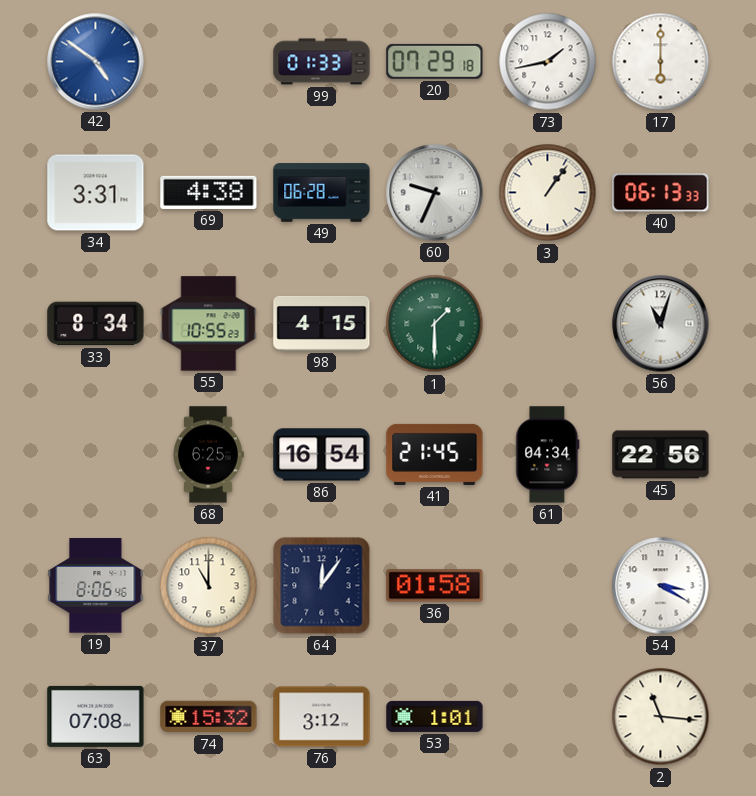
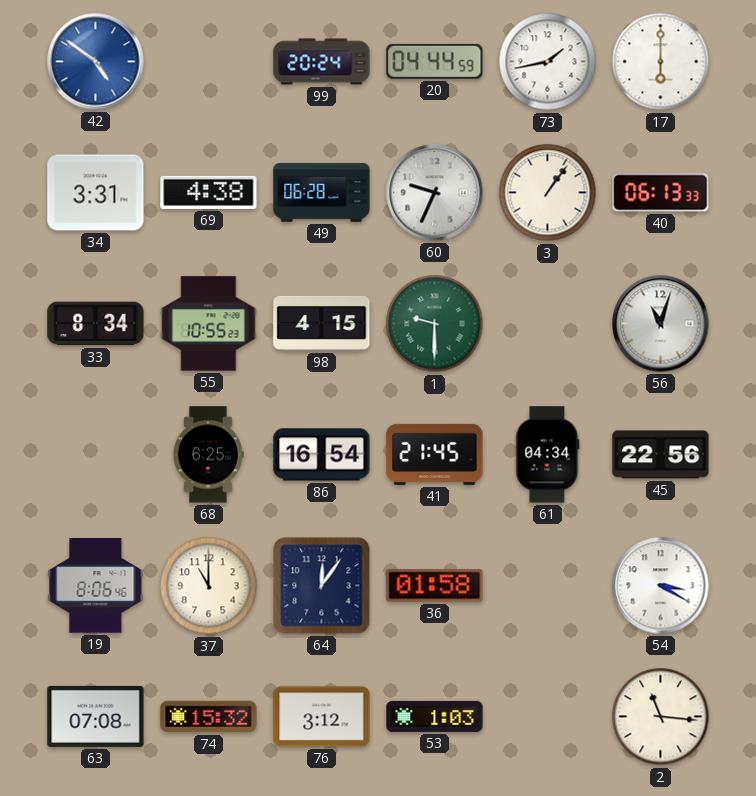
99: 01:33 -> 20:24
20: 07:29 -> 04:44
1: 1:30 -> 9:30
53: 1:01 -> 1:03
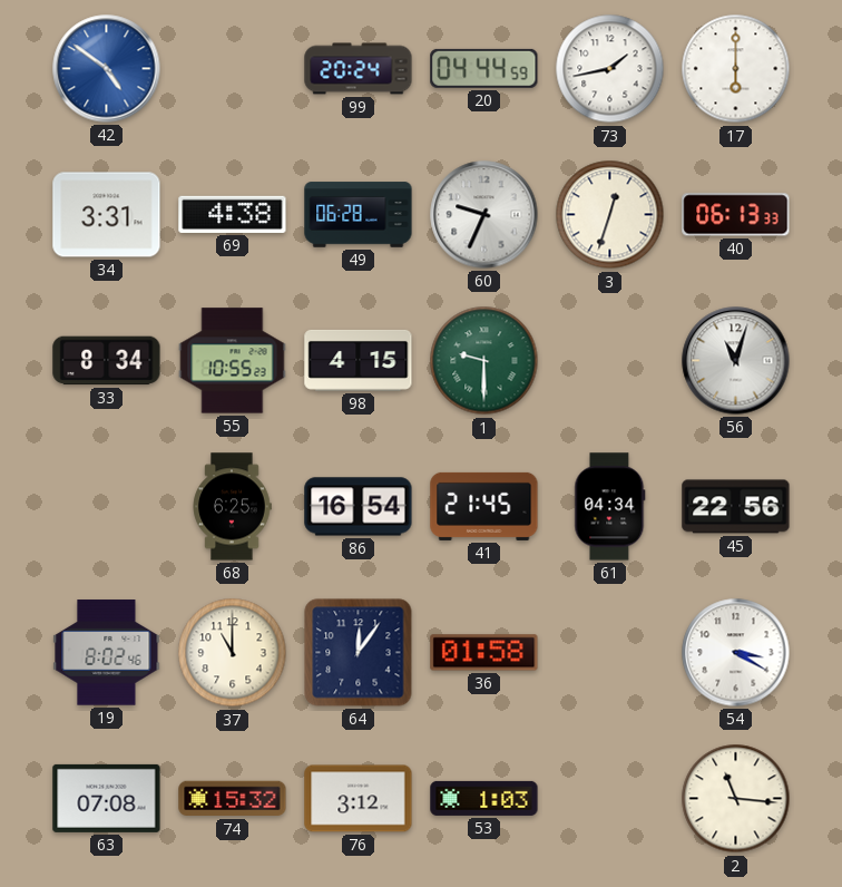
3: 1:06 -> 12:33
19: 8:06 -> 8:02
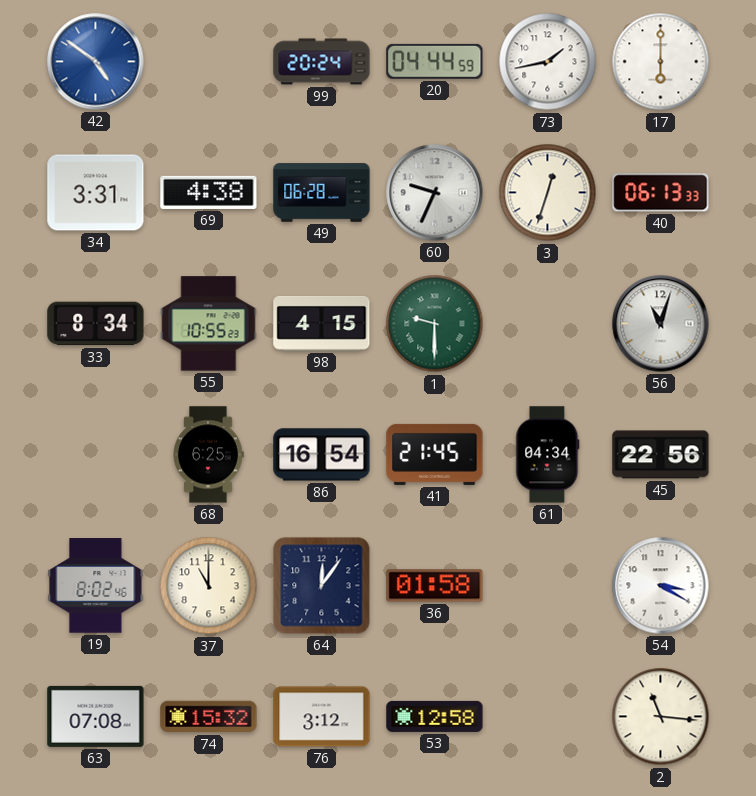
53: 1:03 -> 12:58
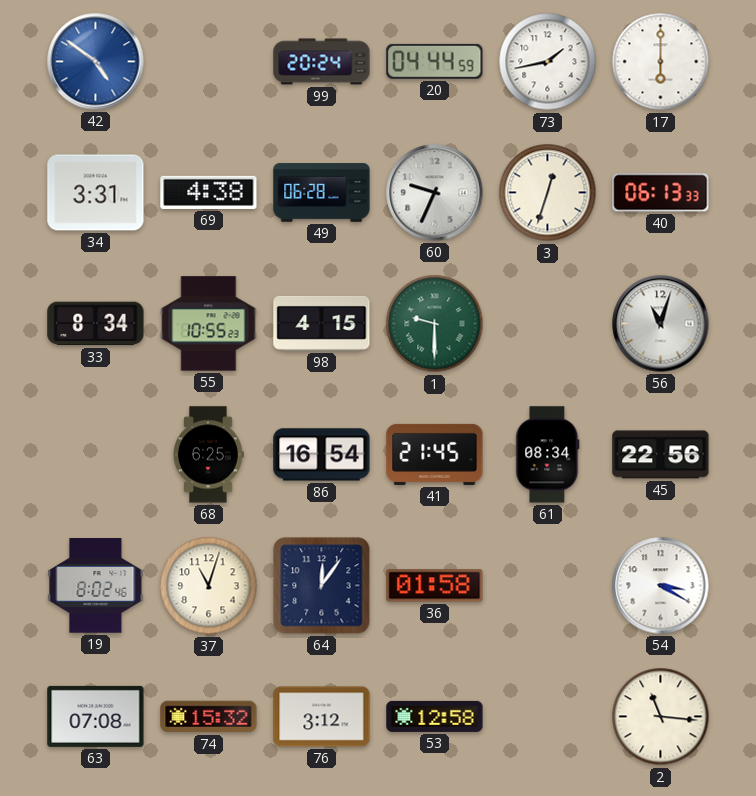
61: 04:34 -> 08:34
37: 11:00 -> 11:03
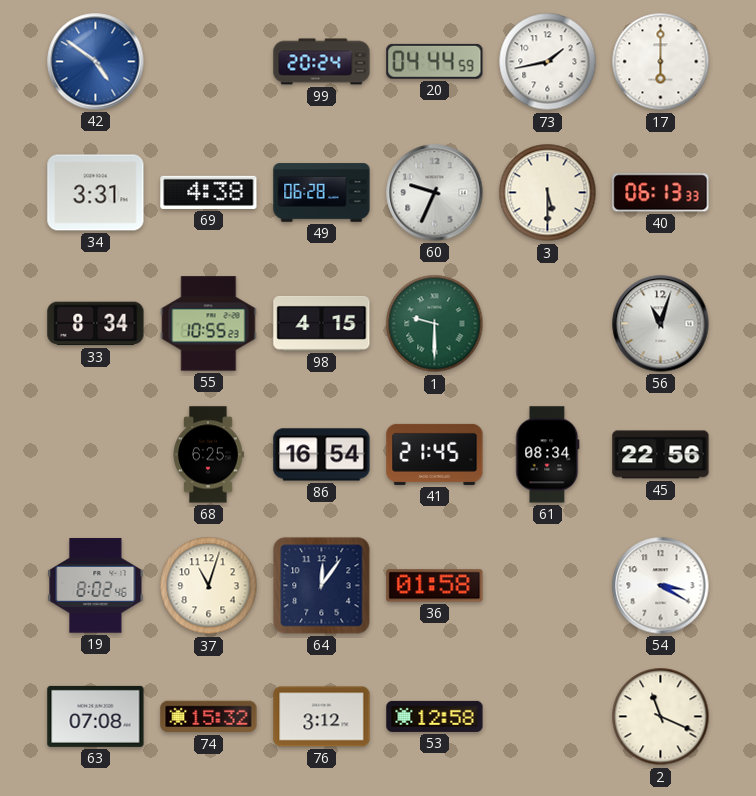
3: 12:33 -> 5:30
2: 11:16 -> 11:19
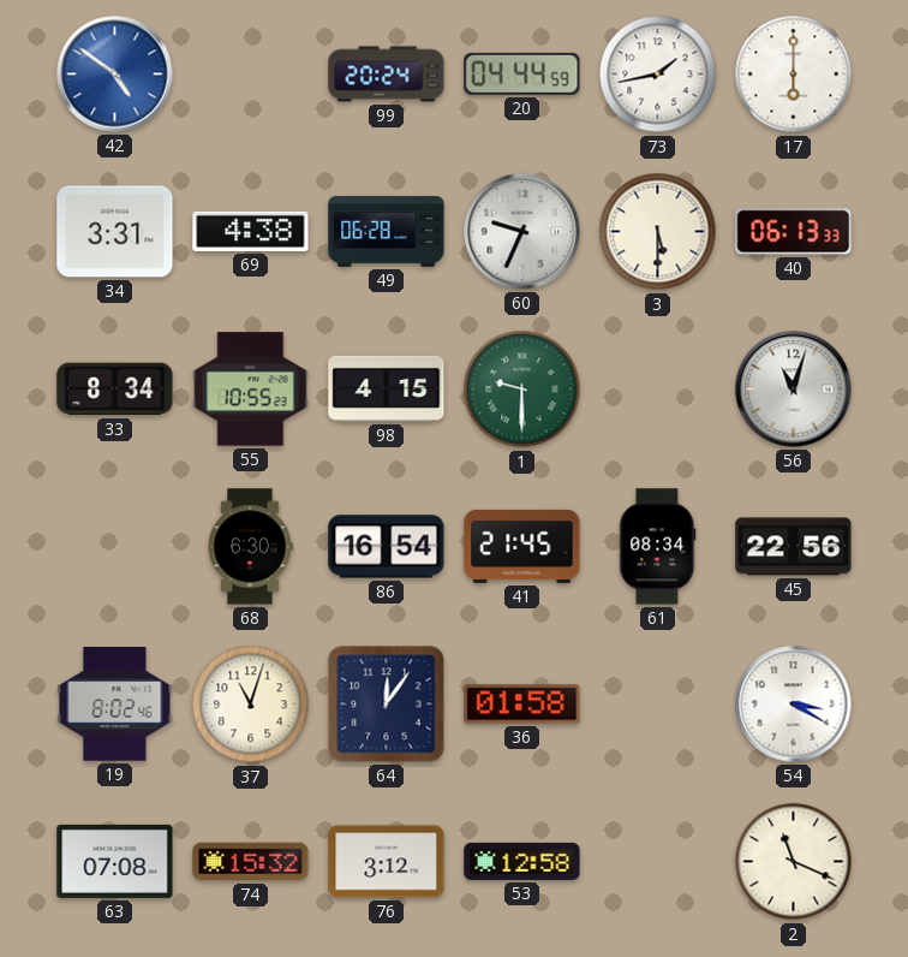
68: 6:25 -> 6:30
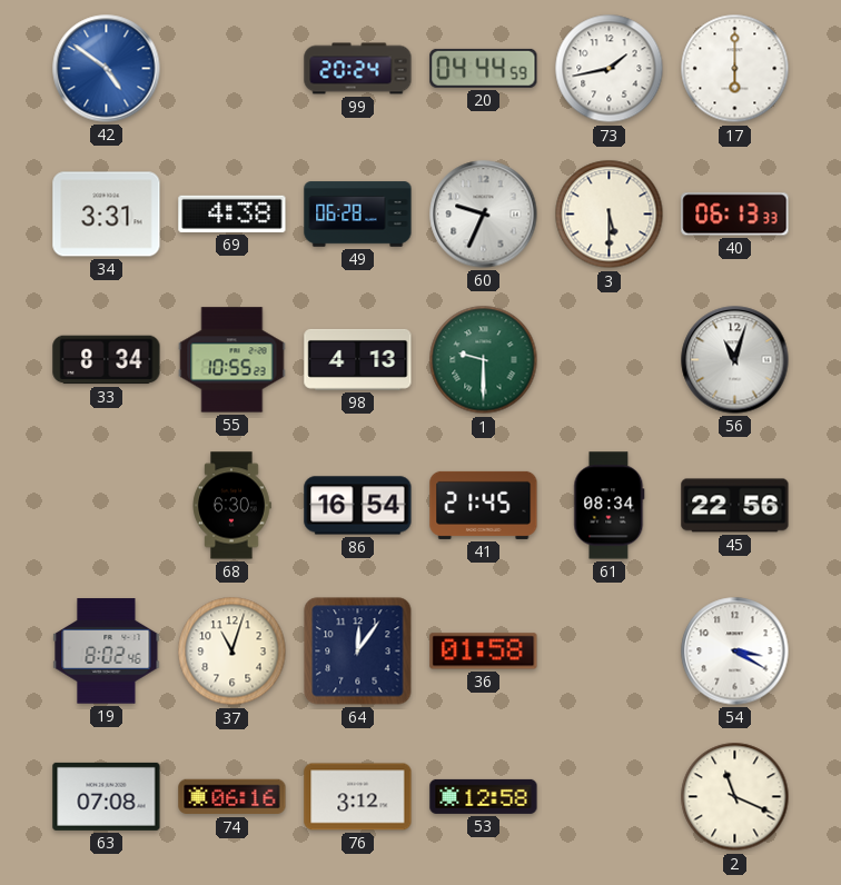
98: 4:15 -> 4:13
74: 15:32 -> 06:16
